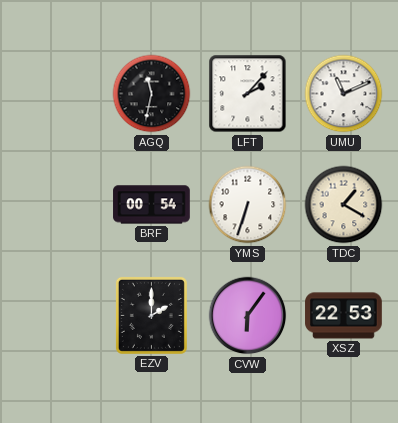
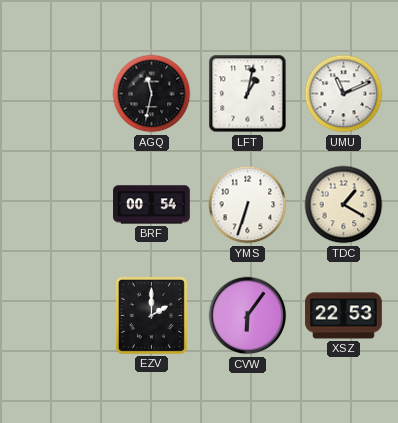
LFT: 2:07 -> 1:02
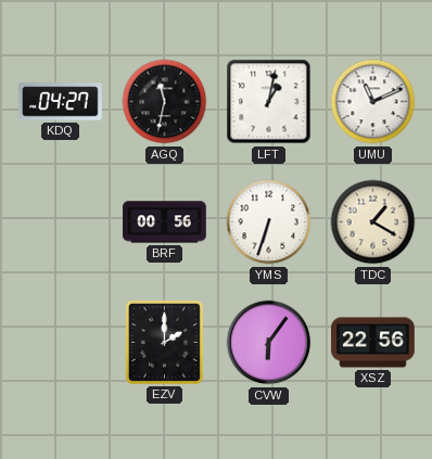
KDQ: none -> 04:27
BRF: 00:54 -> 00:56
XSZ: 22:53 -> 22:56
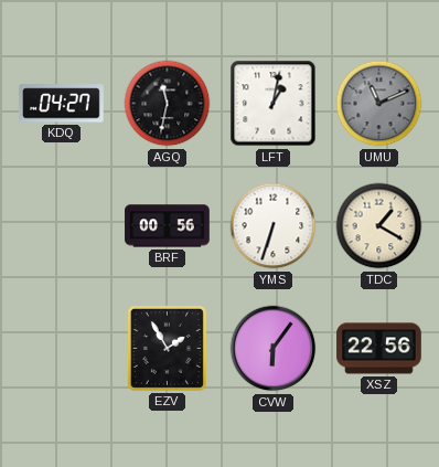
UMU dial: white -> grey
EZV: 2:00 -> 1:55
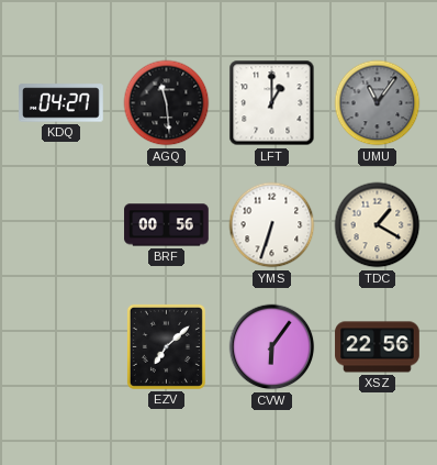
AGQ: 11:32 -> 11:29
LFT: 1:02 -> 1:00
UMU: 11:11 -> 11:06
EZV: 1:55 -> 7:08
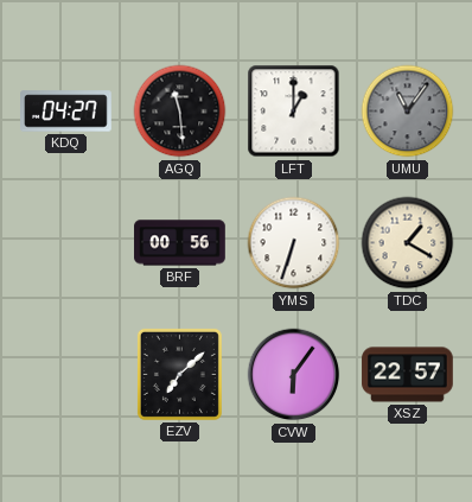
XSZ: 22:56 -> 22:57
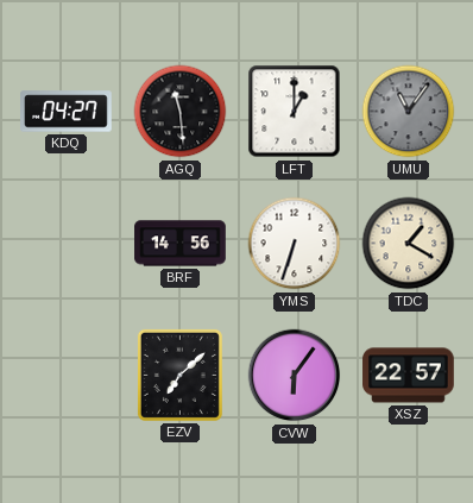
BRF: 00:56 -> 14:56
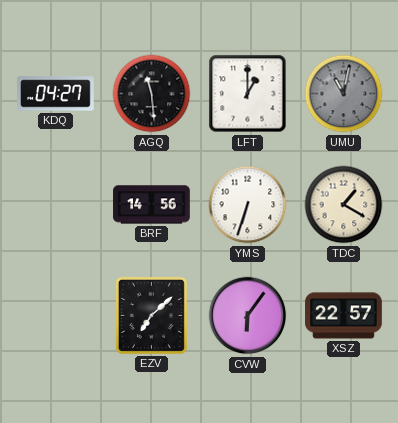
UMU: 11:06 -> 11:02
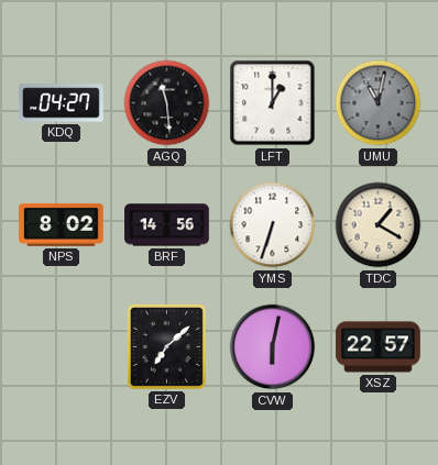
NPS: none -> 8:02
CVW: 6:06 -> 6:02
